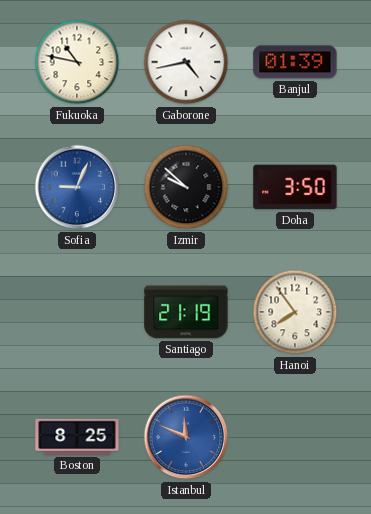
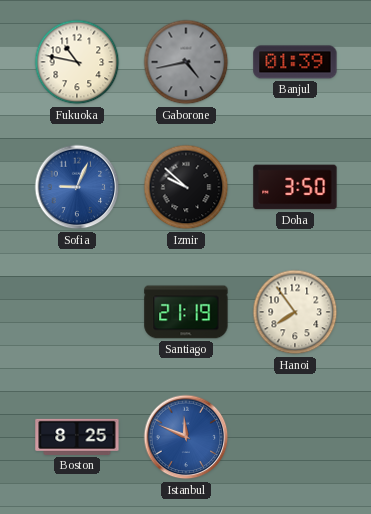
Gaborone dial: white -> grey
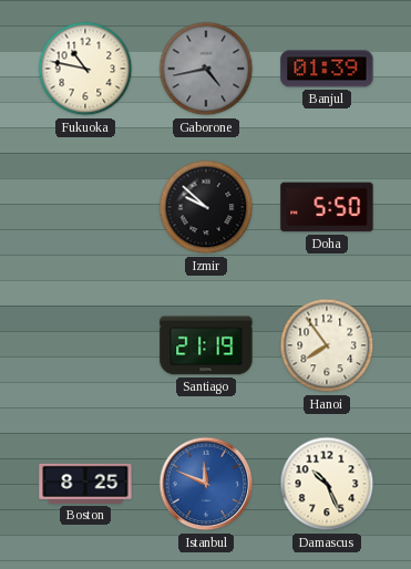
Sofia: 9:04 -> none
Doha: 3:50 -> 5:50
Damascus: none -> 10:26
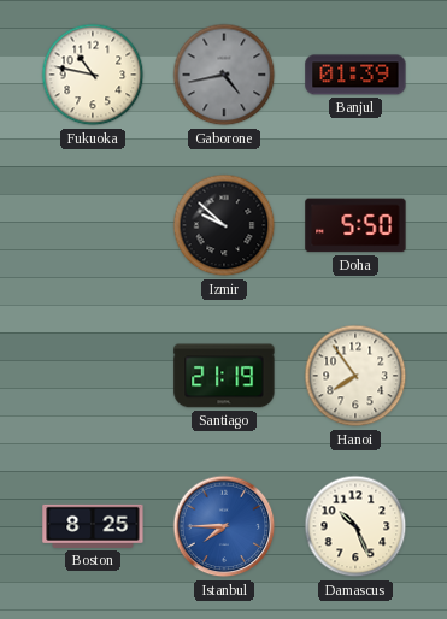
Istanbul: 11:49 -> 7:45
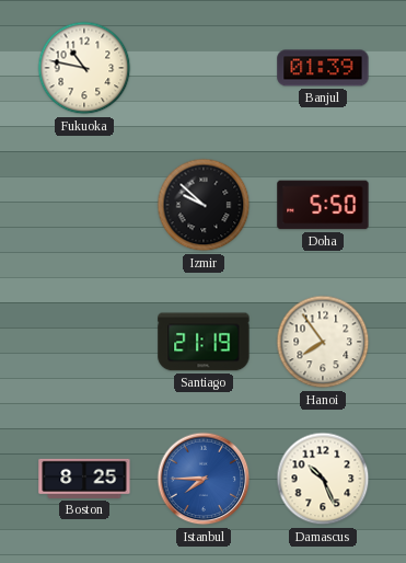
Gaborone: 4:43 -> none
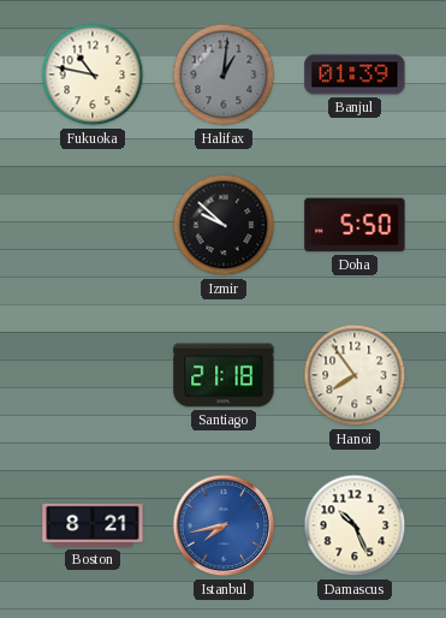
Halifax: none -> 1:01
Santiago: 21:19 -> 21:18
Boston: 8:25 -> 8:21
Istanbul: 7:45 -> 7:43
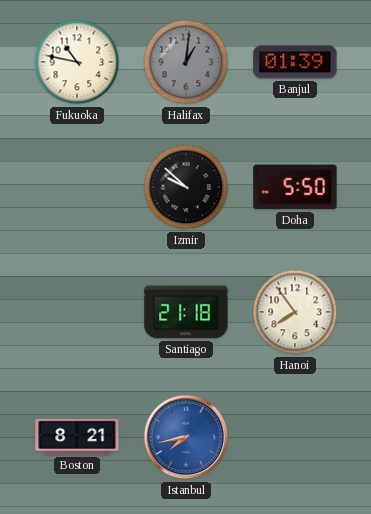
Damascus: 10:26 -> none
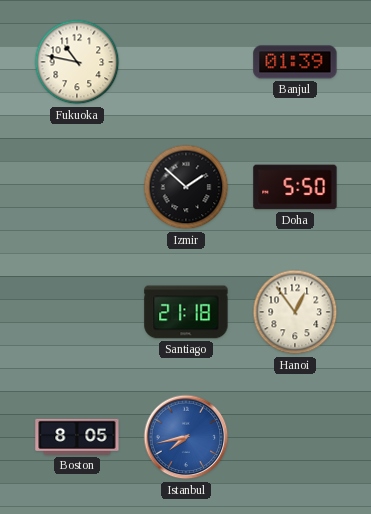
Halifax: 1:01 -> none
Izmir: 9:52 -> 1:52
Hanoi: 7:54 -> 12:54
Boston: 8:21 -> 8:05
